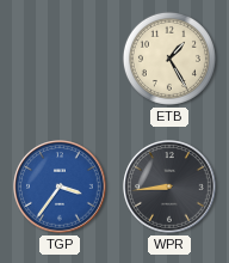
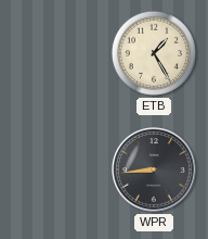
TGP: 3:36 -> none
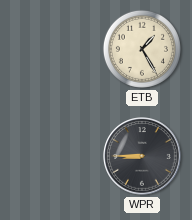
WPR: 8:44 -> 8:45
